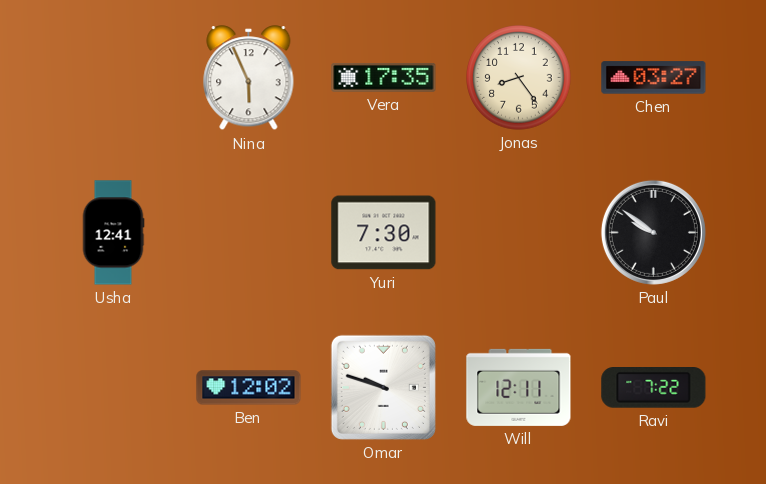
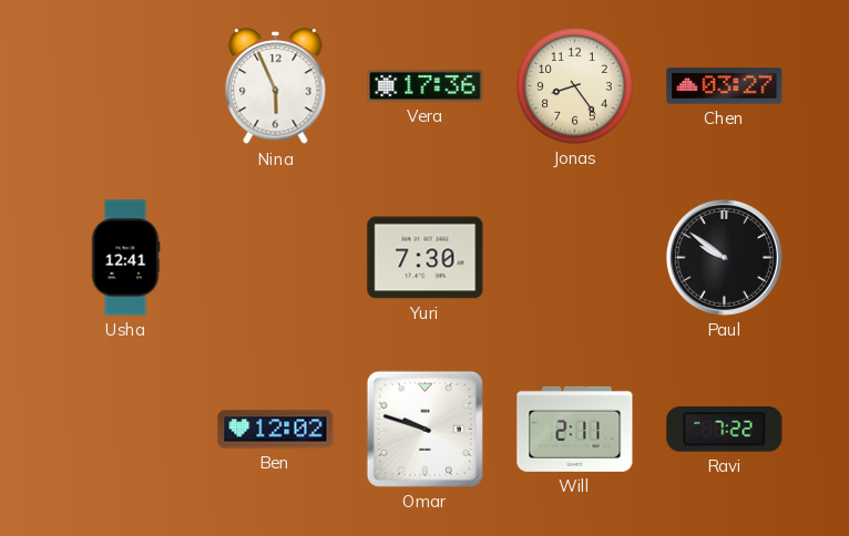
Vera: 17:35 -> 17:36
Will: 12:11 -> 2:11
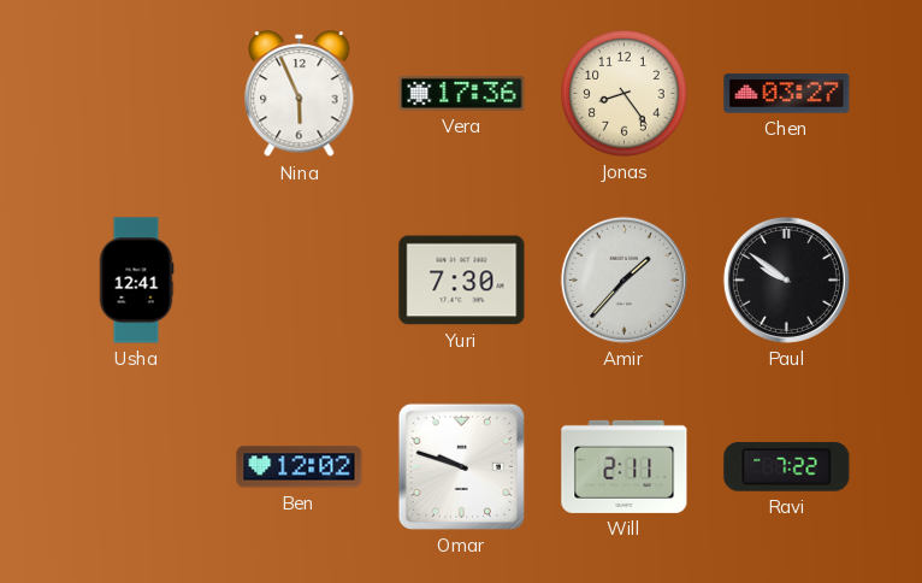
Amir: none -> 1:37
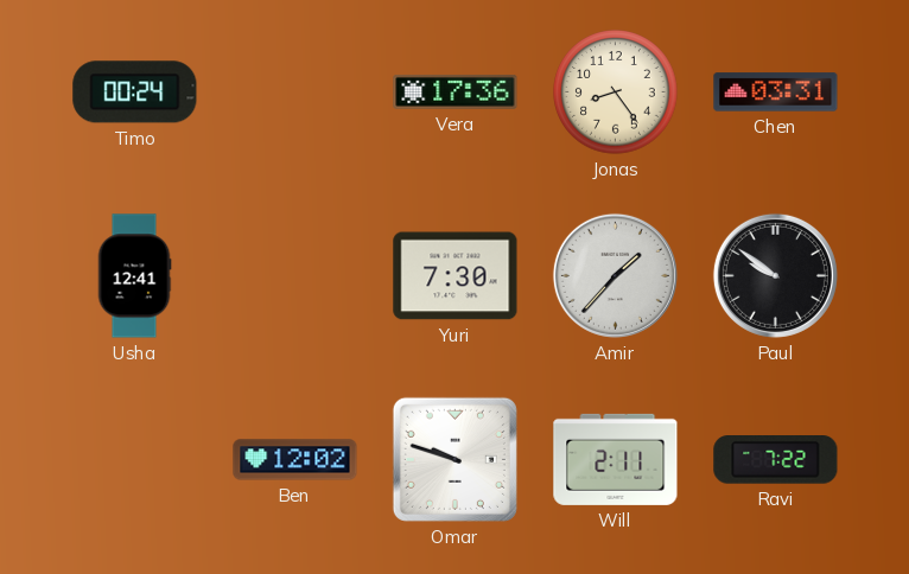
Timo: none -> 00:24
Nina: 5:56 -> none
Chen: 03:27 -> 03:31
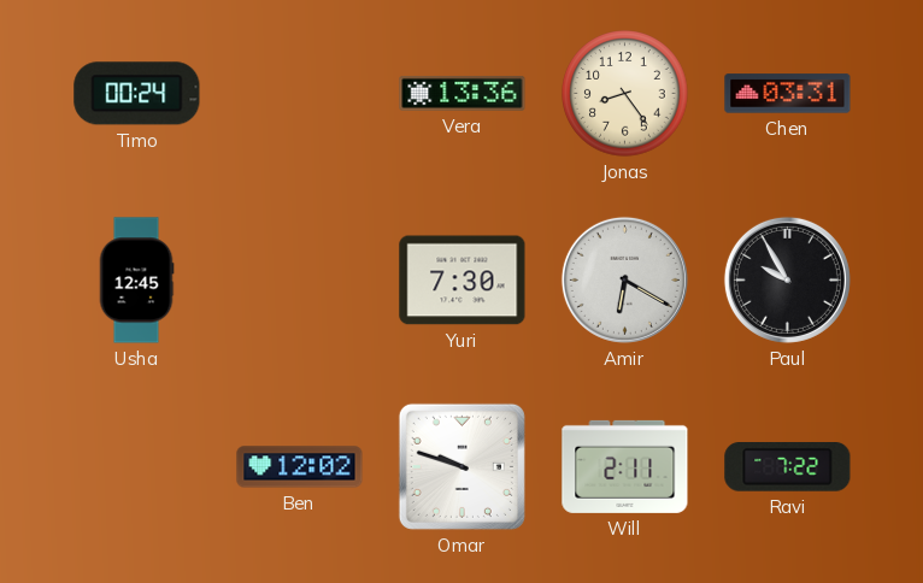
Vera: 17:36 -> 13:36
Usha: 12:41 -> 12:45
Amir: 1:37 -> 6:20
Paul: 9:51 -> 9:55
